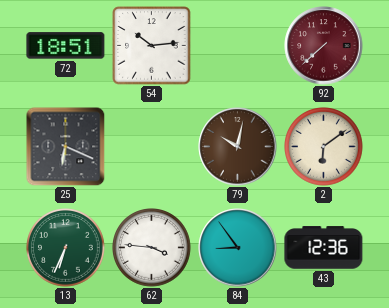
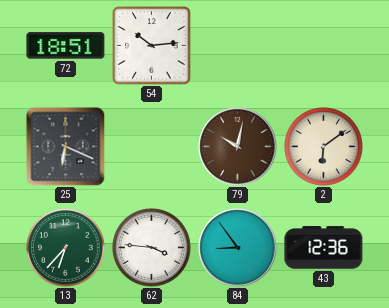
92: 7:38 -> none
13: 6:34 -> 6:37
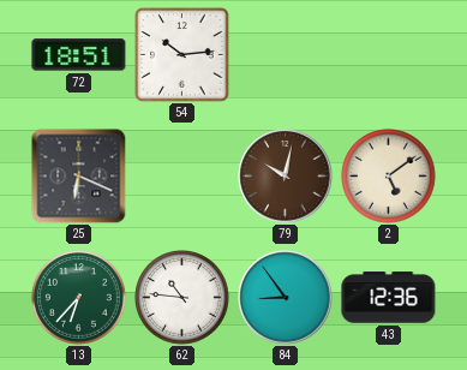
2: 6:09 -> 5:09
62: 3:46 -> 10:46
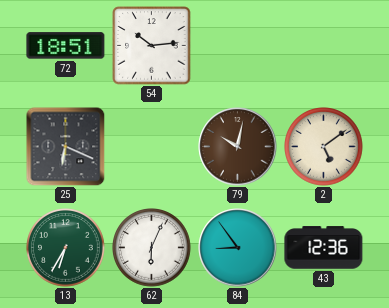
13: 6:37 -> 6:35
62: 10:46 -> 6:04
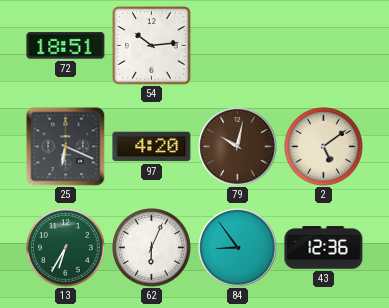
97: none -> 4:20
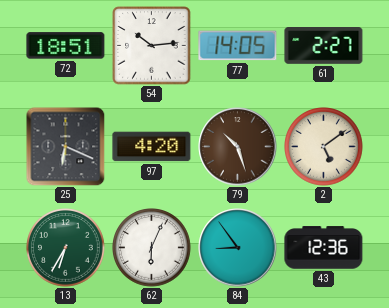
77: none -> 14:05
61: none -> 2:27
79: 10:02 -> 10:27
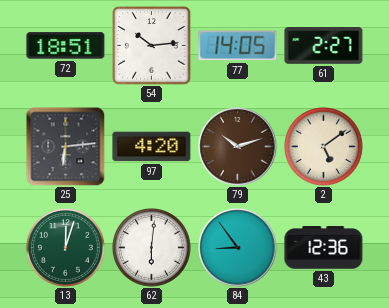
25: 6:19 -> 6:14
79: 10:27 -> 10:12
13: 6:35 -> 12:03
62: 6:04 -> 6:01
